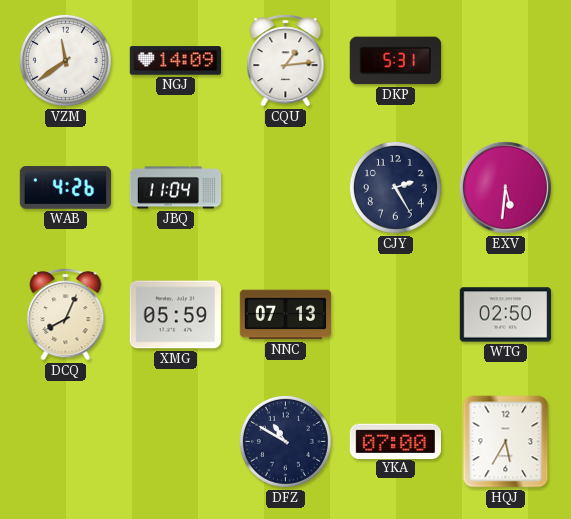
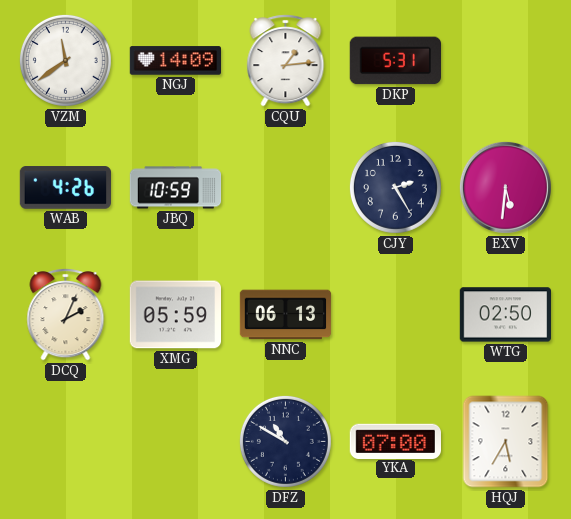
JBQ: 11:04 -> 10:59
DCQ: 8:04 -> 2:04
NNC: 07:13 -> 06:13
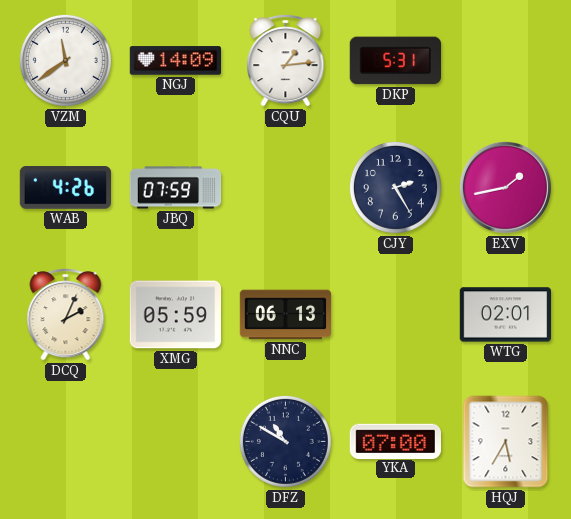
JBQ: 10:59 -> 07:59
EXV: 5:31 -> 1:43
WTG: 02:50 -> 02:01
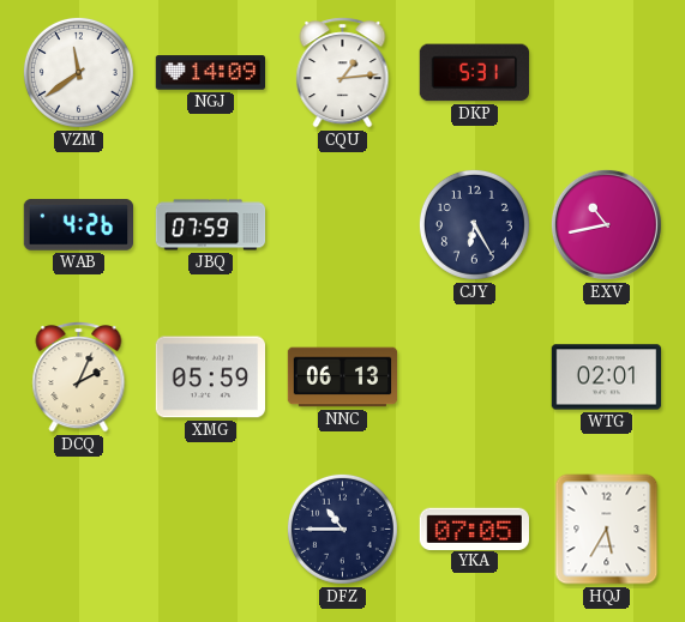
CJY: 2:25 -> 6:25
EXV: 1:43 -> 10:43
DFZ: 10:50 -> 10:45
YKA: 07:00 -> 07:05
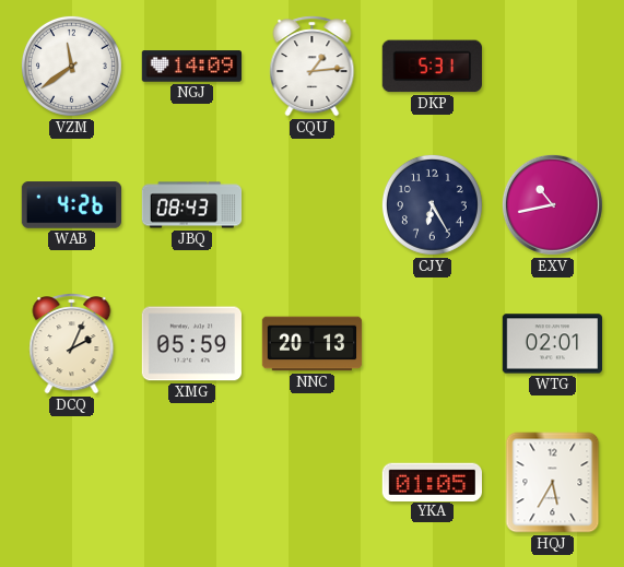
JBQ: 07:59 -> 08:43
NNC: 06:13 -> 20:13
DFZ: 10:45 -> none
YKA: 07:05 -> 01:05
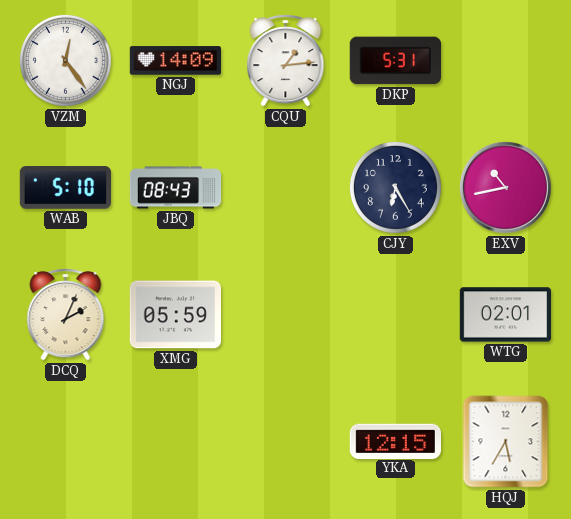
VZM: 11:39 -> 12:24
WAB: 4:26 -> 5:10
NNC: 20:13 -> none
YKA: 01:05 -> 12:15
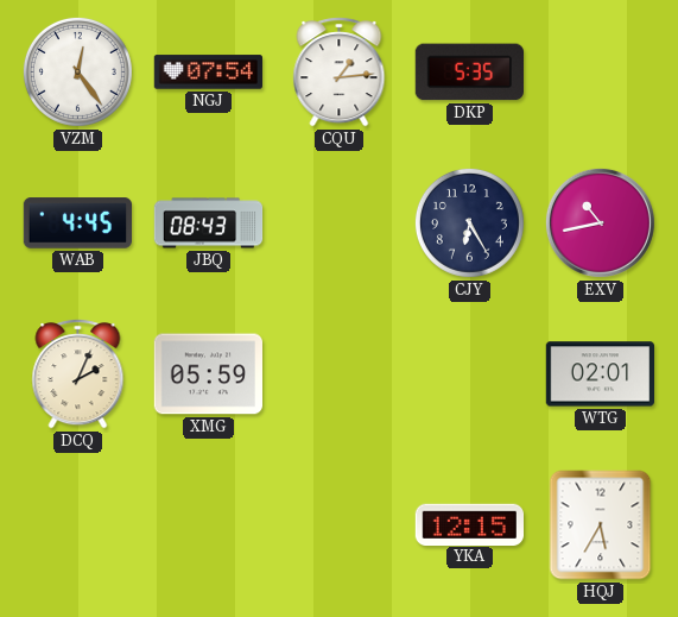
NGJ: 14:09 -> 07:54
DKP: 5:31 -> 5:35
WAB: 5:10 -> 4:45
